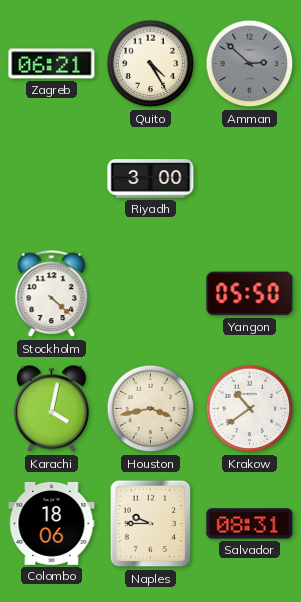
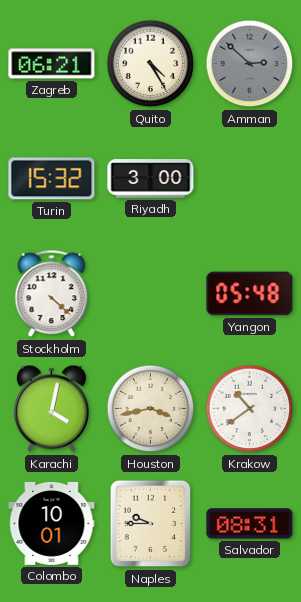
Turin: none -> 15:32
Yangon: 05:50 -> 05:48
Colombo: 18:06 -> 10:01
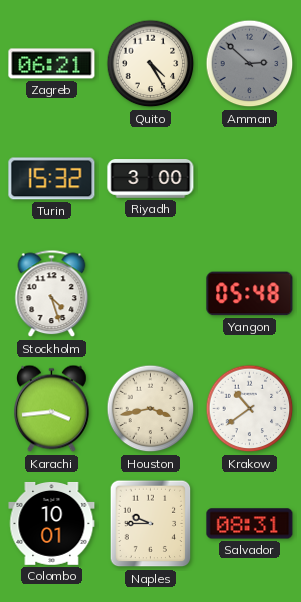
Stockholm: 4:22 -> 4:27
Karachi: 4:02 -> 3:44
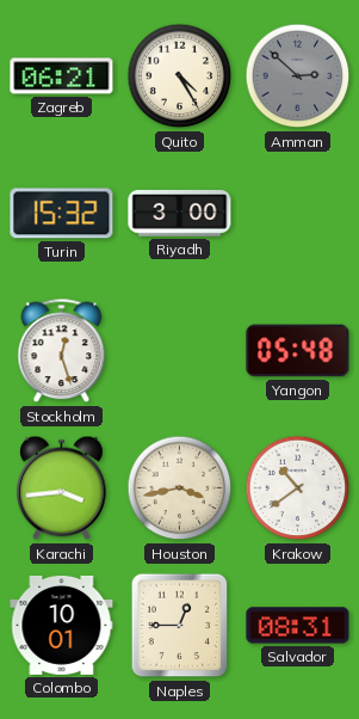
Stockholm: 4:27 -> 12:27
Naples: 9:45 -> 12:45
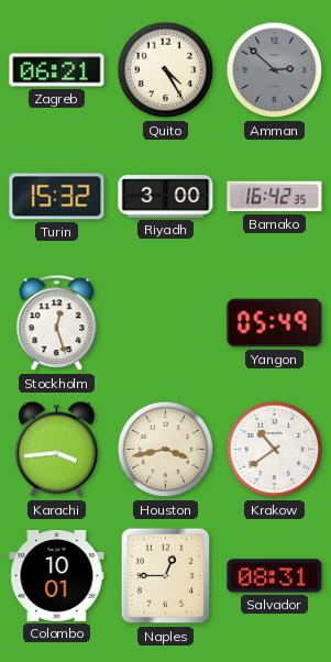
Bamako: none -> 16:42
Yangon: 05:48 -> 05:49
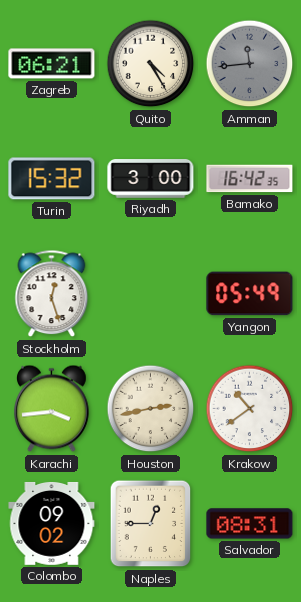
Amman: 2:52 -> 11:44
Houston: 3:43 -> 2:43
Colombo: 10:01 -> 09:02
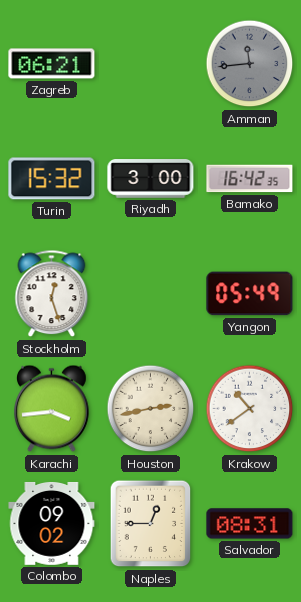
Quito: 4:25 -> none
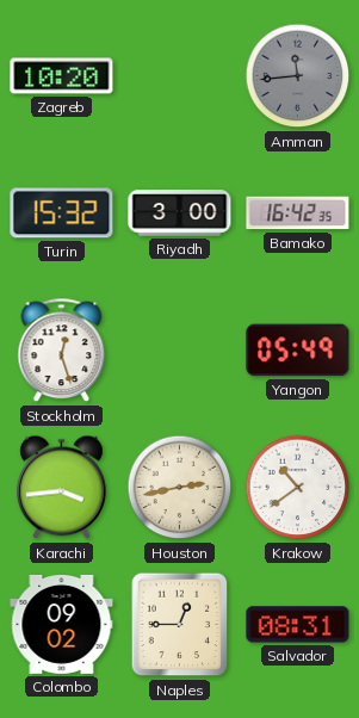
Zagreb: 06:21 -> 10:20
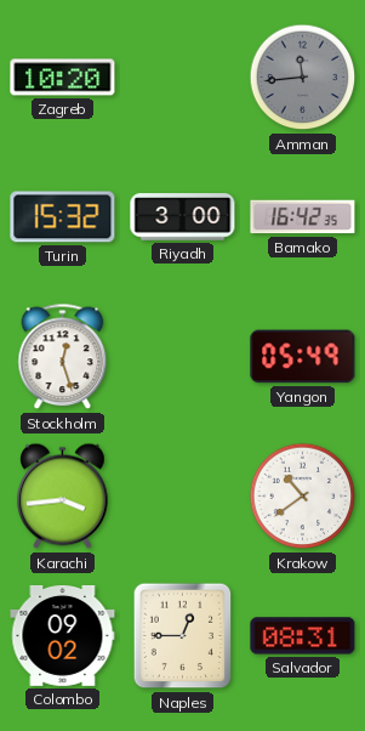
Houston: 2:43 -> none
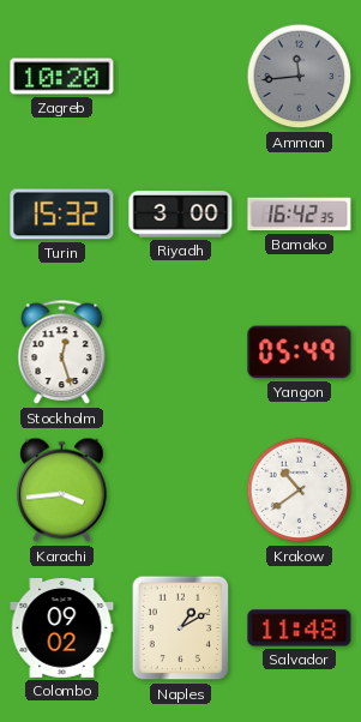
Naples: 12:45 -> 1:10
Salvador: 08:31 -> 11:48
